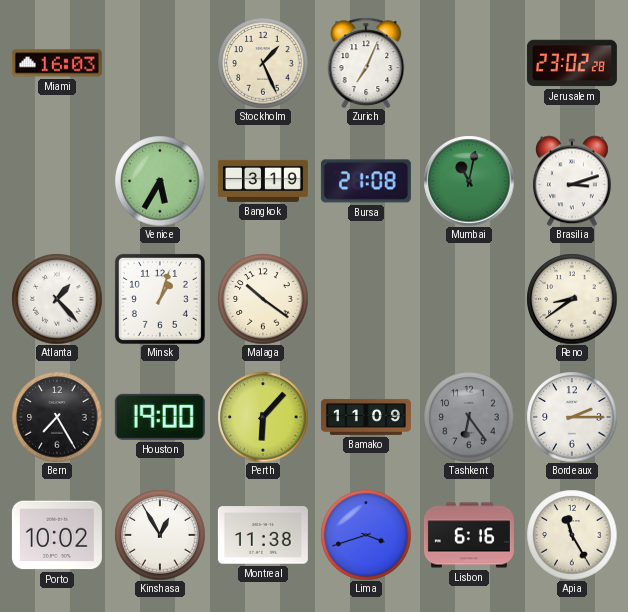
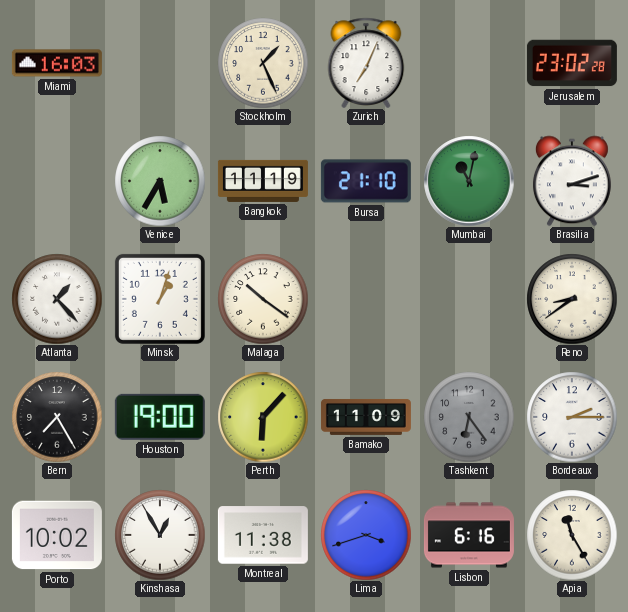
Bangkok: 3:19 -> 11:19
Bursa: 21:08 -> 21:10
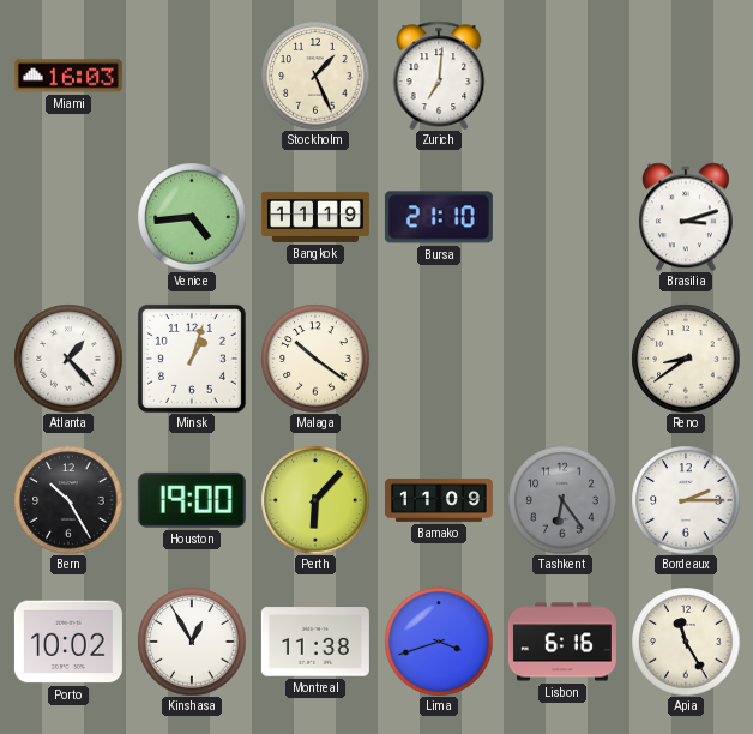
Zurich: 7:04 -> 7:01
Jerusalem: 23:02 -> none
Venice: 5:35 -> 4:44
Mumbai: 11:02 -> none
Bern: 7:25 -> 10:25
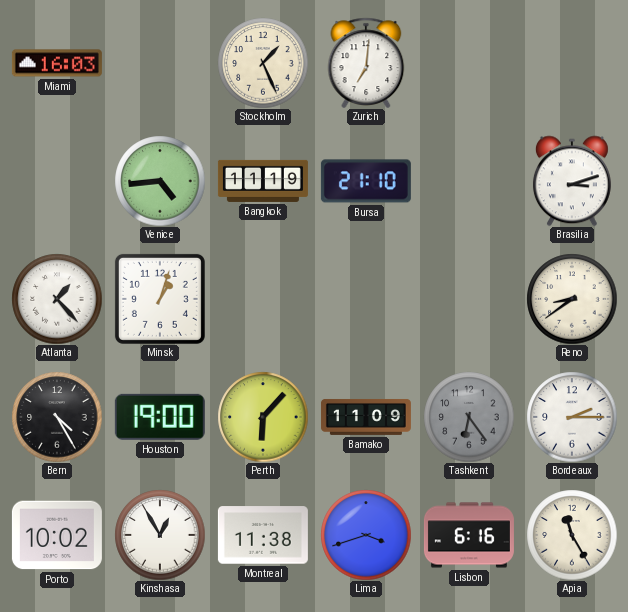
Malaga: 10:21 -> none
Bern: 10:25 -> 4:25
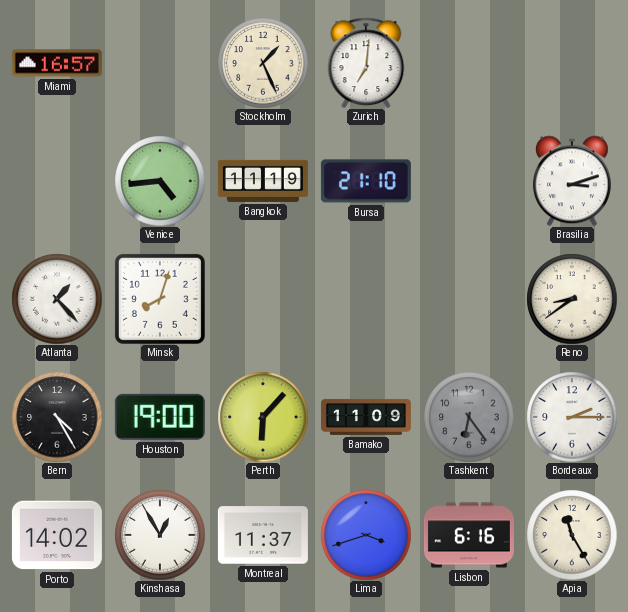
Miami: 16:03 -> 16:57
Minsk: 1:03 -> 8:03
Porto: 10:02 -> 14:02
Montreal: 11:38 -> 11:37
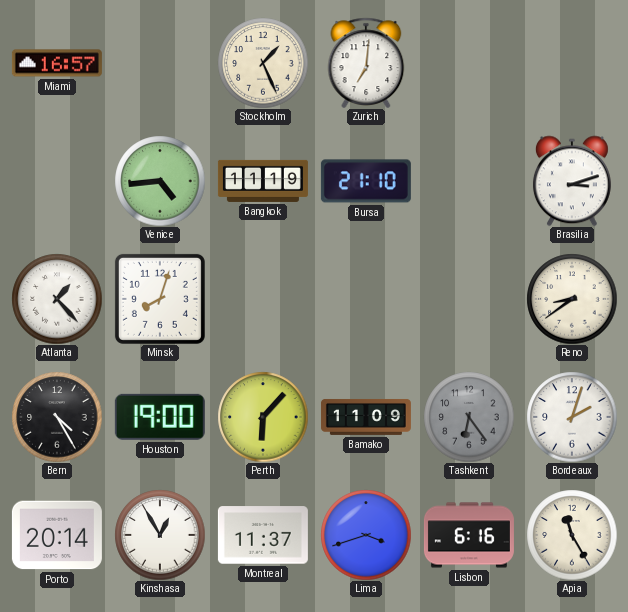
Bordeaux: 2:15 -> 2:03
Porto: 14:02 -> 20:14
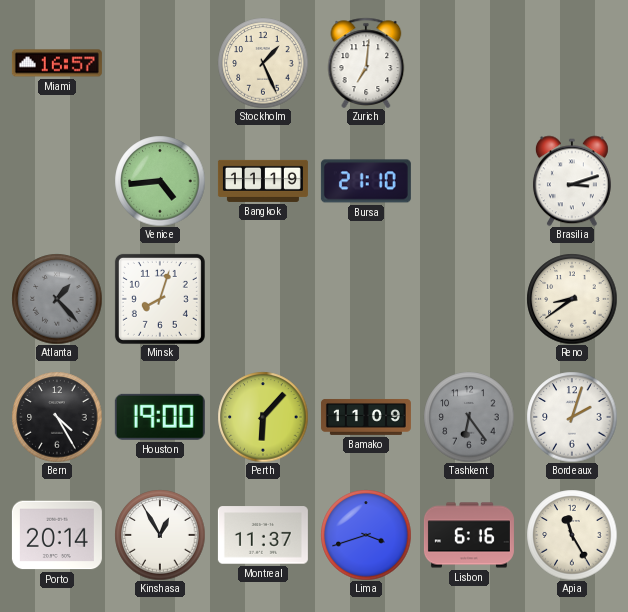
Atlanta dial: white -> grey
